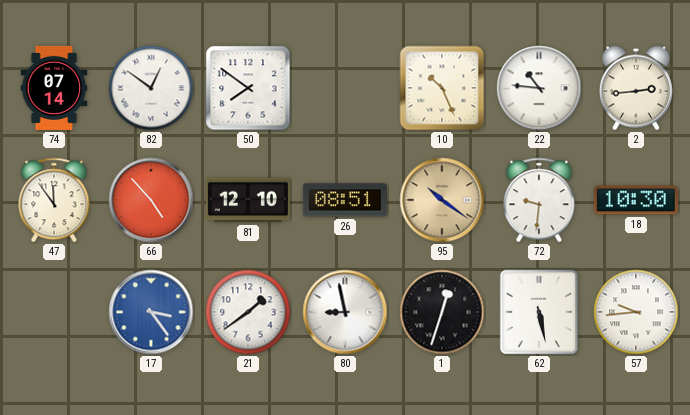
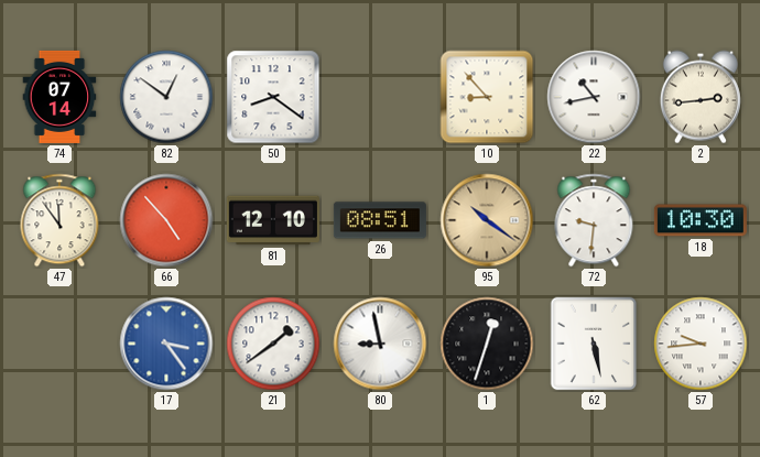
50: 7:51 -> 8:21
10: 10:26 -> 8:53
22: 10:46 -> 10:43
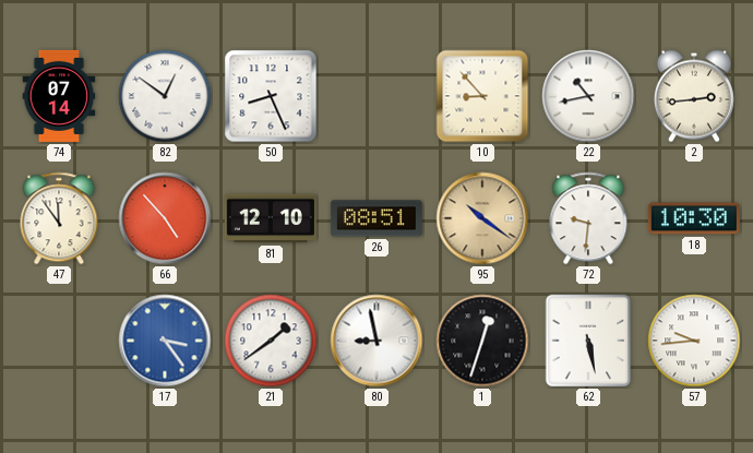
50: 8:21 -> 8:26
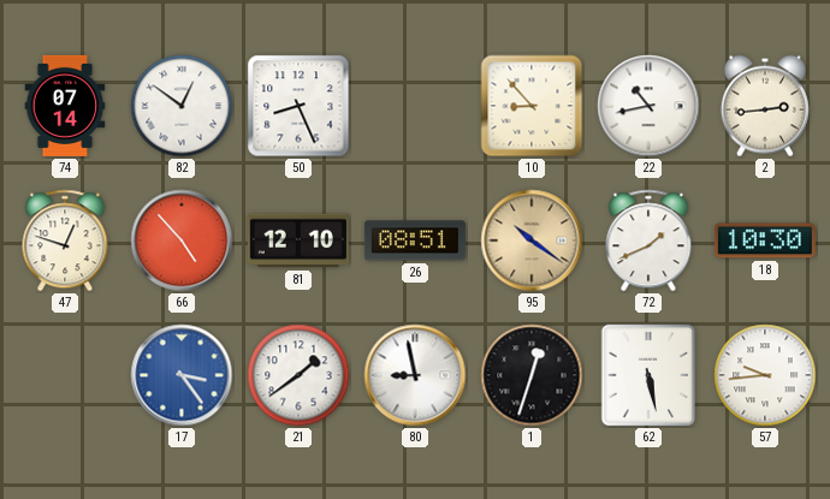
47: 11:54 -> 12:48
72: 9:31 -> 1:41
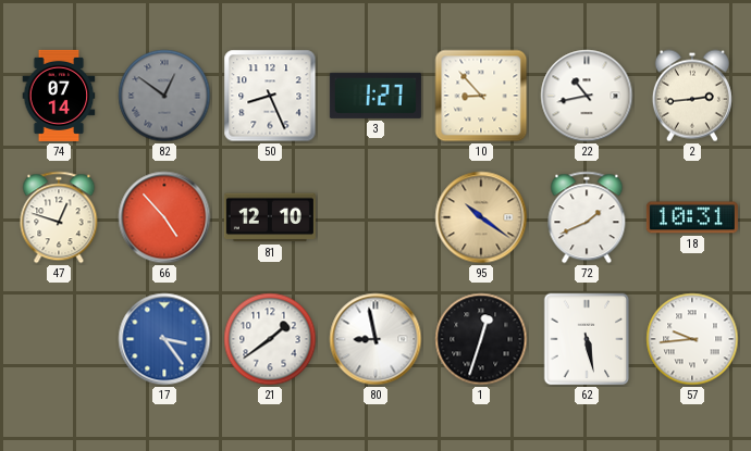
82 dial: white -> grey
3: none -> 1:27
26: 08:51 -> none
18: 10:30 -> 10:31
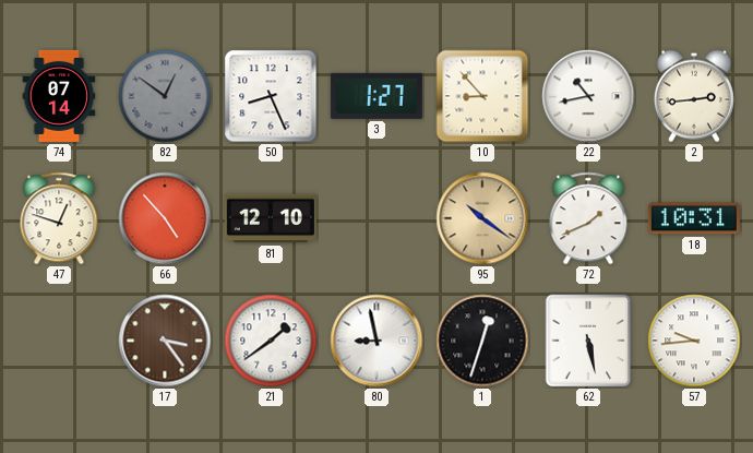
17 dial: blue -> brown
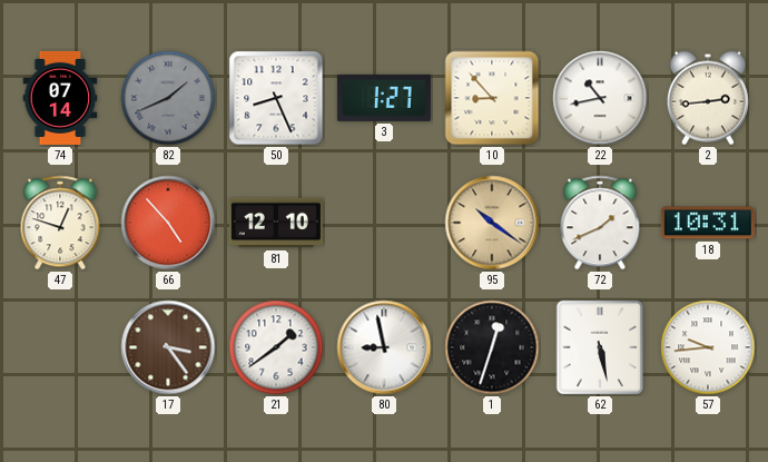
82: 12:51 -> 1:41
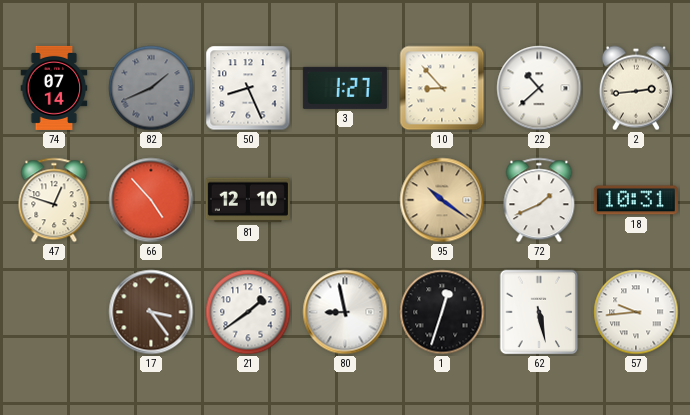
22: 10:43 -> 10:38
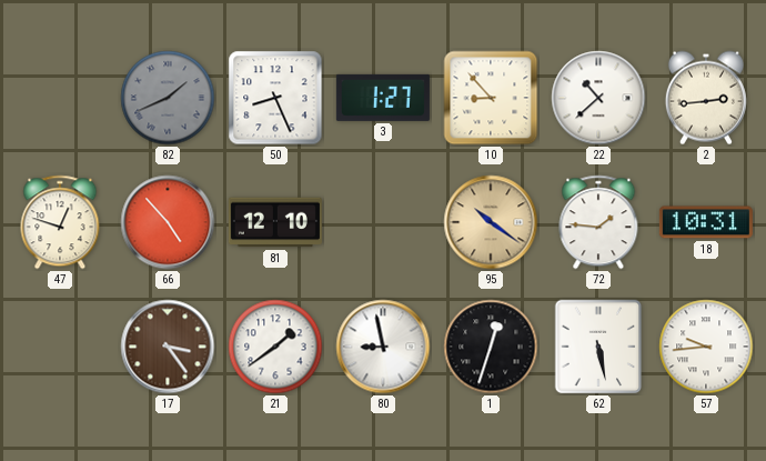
74: 07:14 -> none
72: 1:41 -> 1:46
